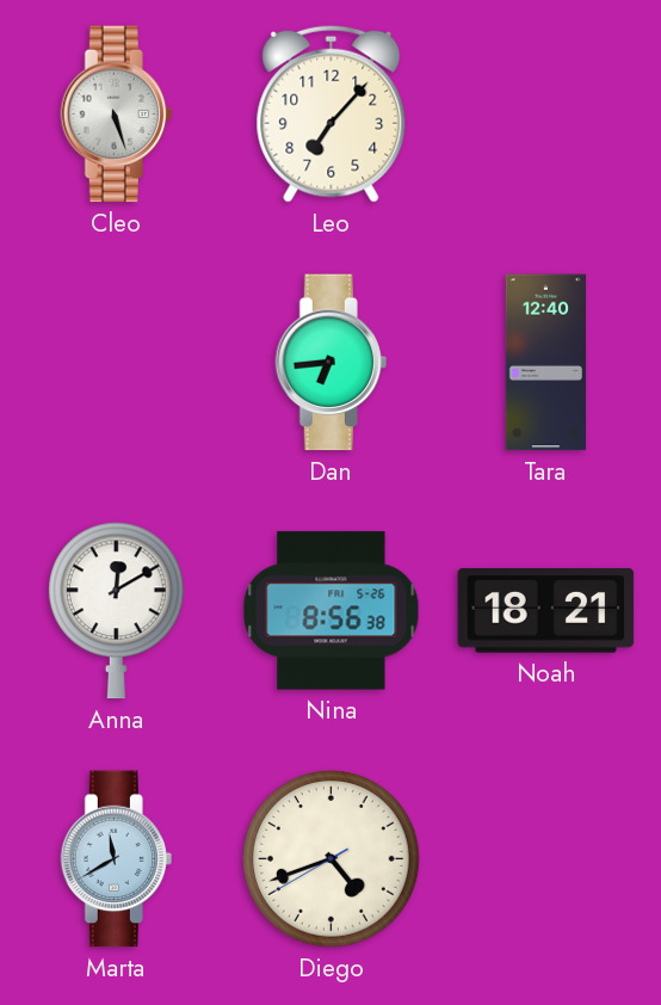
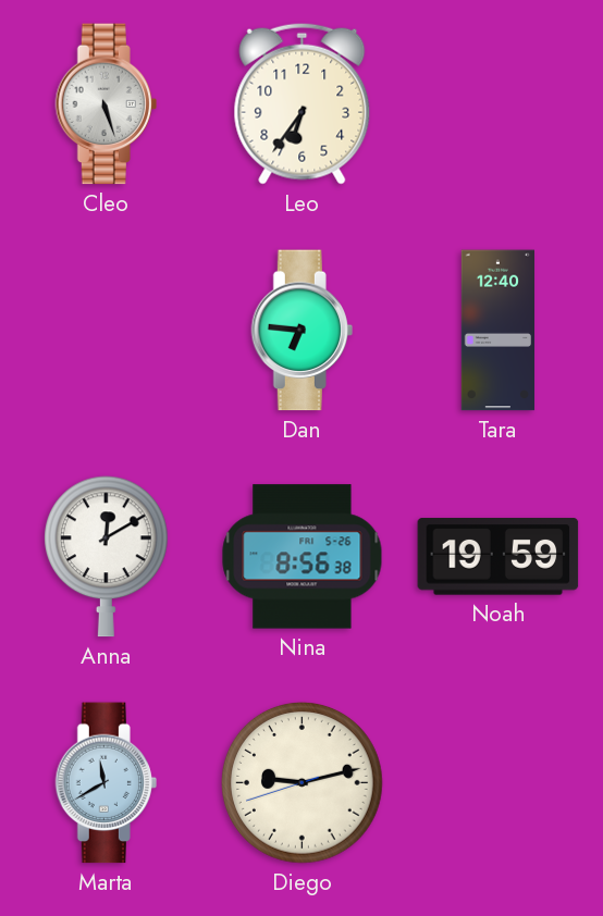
Leo: 7:07 -> 6:36
Dan: 6:44 -> 6:46
Noah: 18:21 -> 19:59
Diego: 4:41 -> 9:12
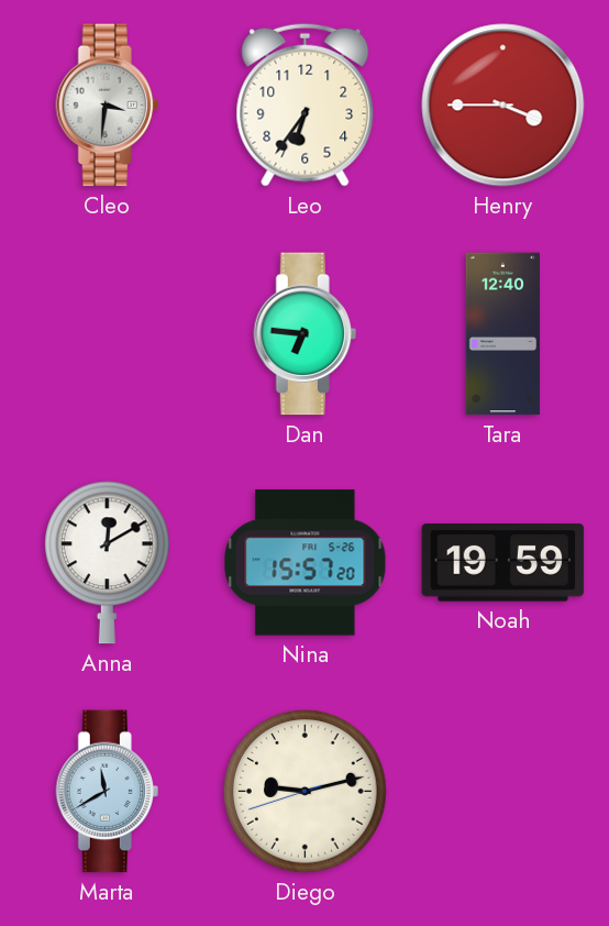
Cleo: 5:27 -> 3:31
Henry: none -> 3:45
Nina: 8:56 -> 15:57
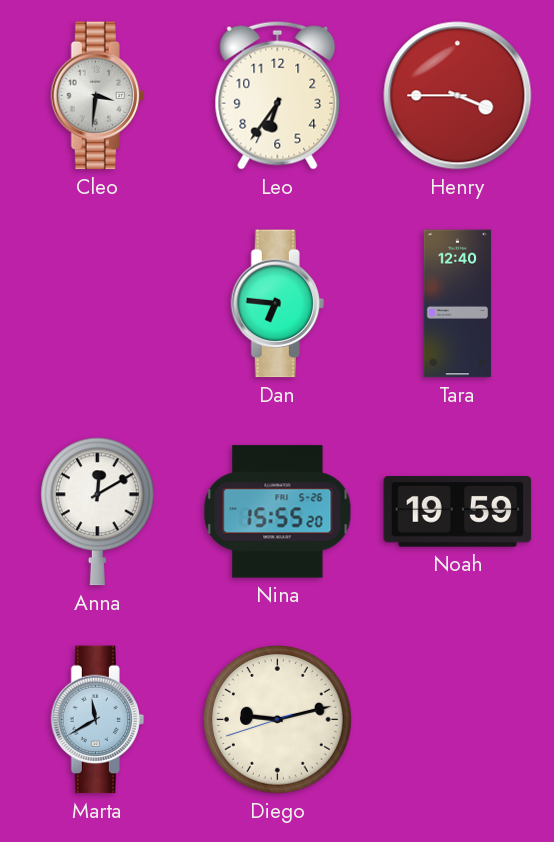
Nina: 15:57 -> 15:55
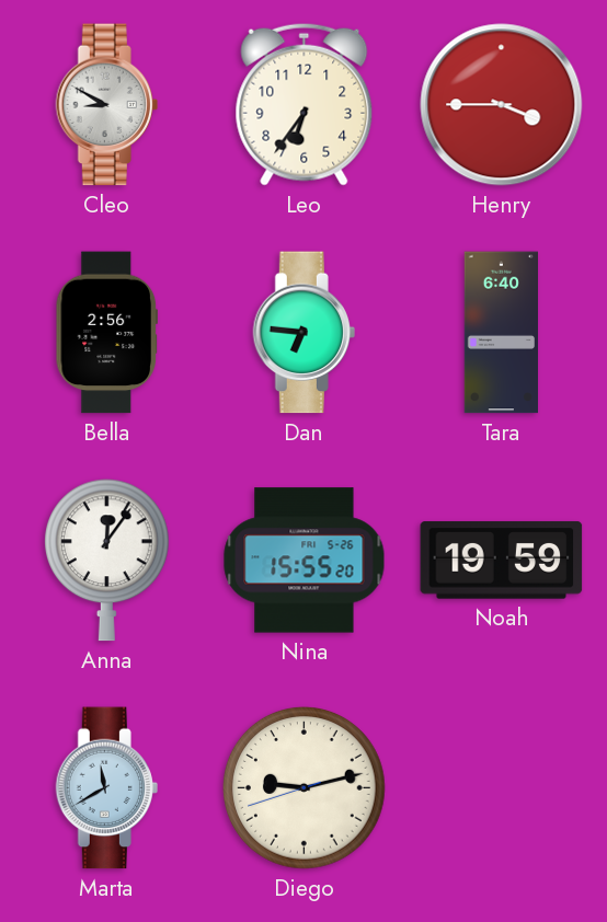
Cleo: 3:31 -> 8:50
Bella: none -> 2:56
Tara: 12:40 -> 6:40
Anna: 12:10 -> 12:06
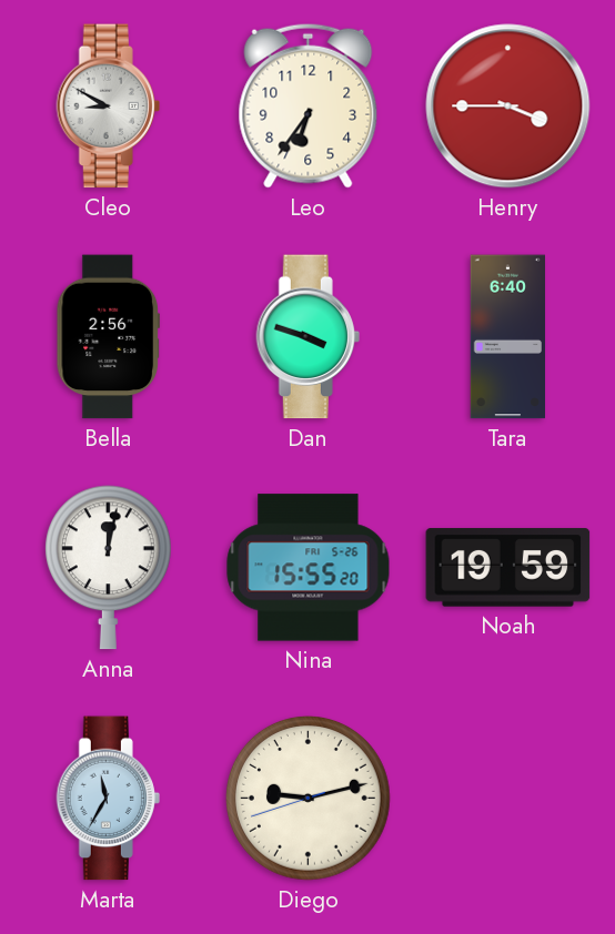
Dan: 6:46 -> 3:48
Anna: 12:06 -> 12:02
Marta: 11:40 -> 11:35
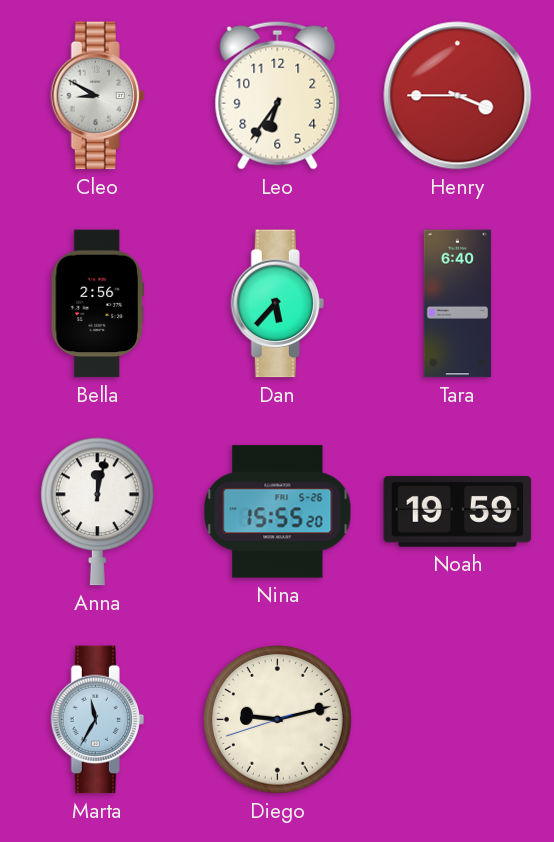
Dan: 3:48 -> 5:37
